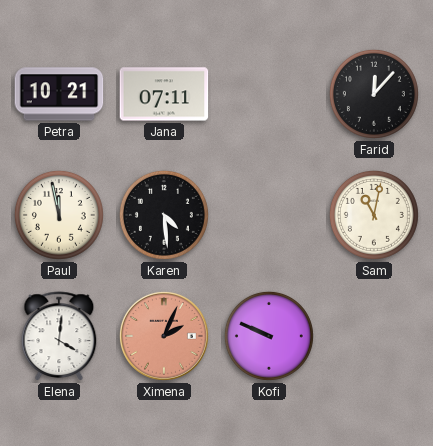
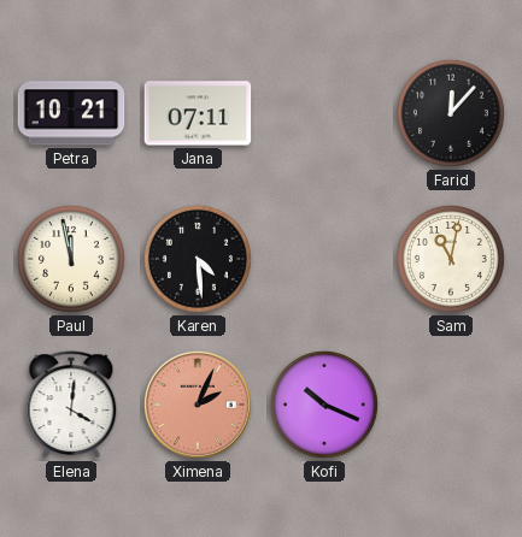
Kofi: 9:49 -> 10:19
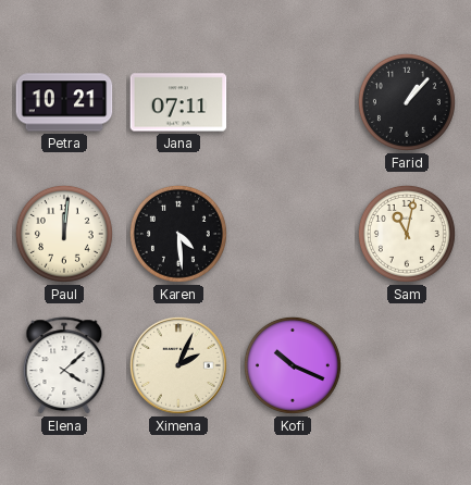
Farid: 12:07 -> 1:07
Paul: 11:58 -> 12:01
Elena: 4:01 -> 4:08
Ximena dial: salmon -> cream
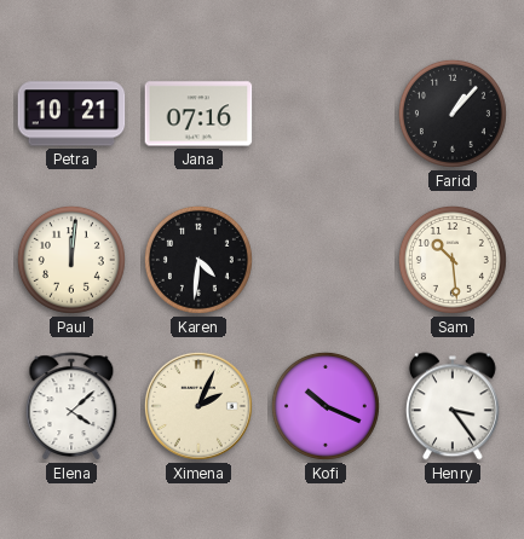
Jana: 07:11 -> 07:16
Karen: 4:29 -> 4:31
Sam: 11:02 -> 10:29
Henry: none -> 3:24
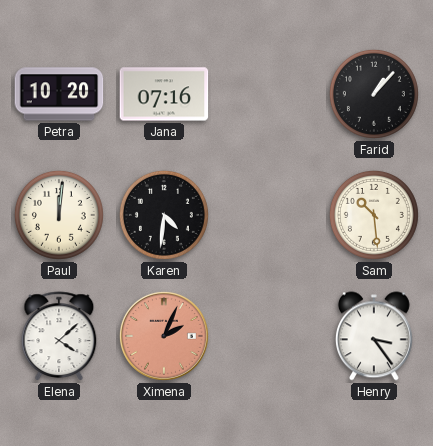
Petra: 10:21 -> 10:20
Ximena dial: cream -> salmon
Kofi: 10:19 -> none
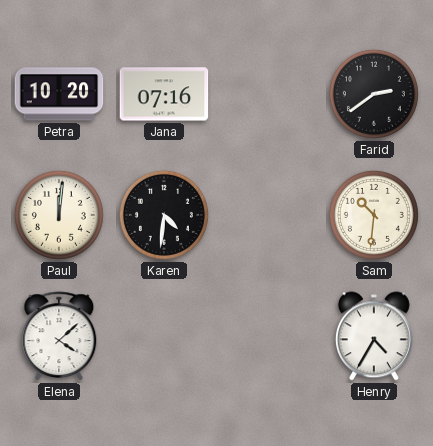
Farid: 1:07 -> 2:39
Sam: 10:29 -> 10:31
Ximena: 2:04 -> none
Henry: 3:24 -> 4:35
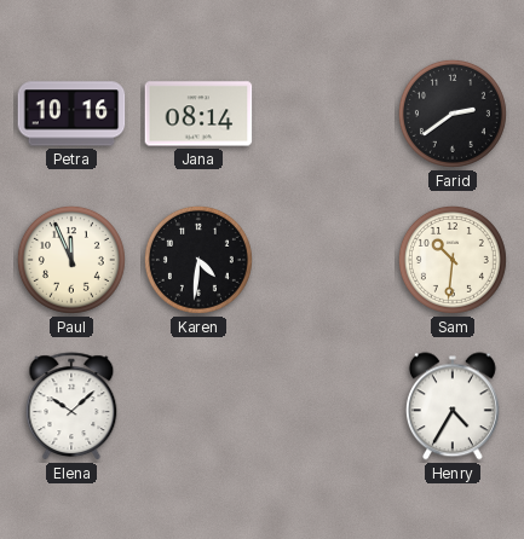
Petra: 10:20 -> 10:16
Jana: 07:16 -> 08:14
Paul: 12:01 -> 11:56
Elena: 4:08 -> 10:08
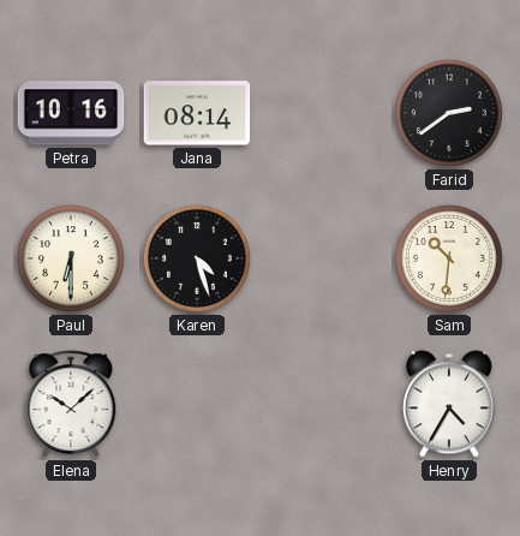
Paul: 11:56 -> 6:30
Karen: 4:31 -> 4:27
